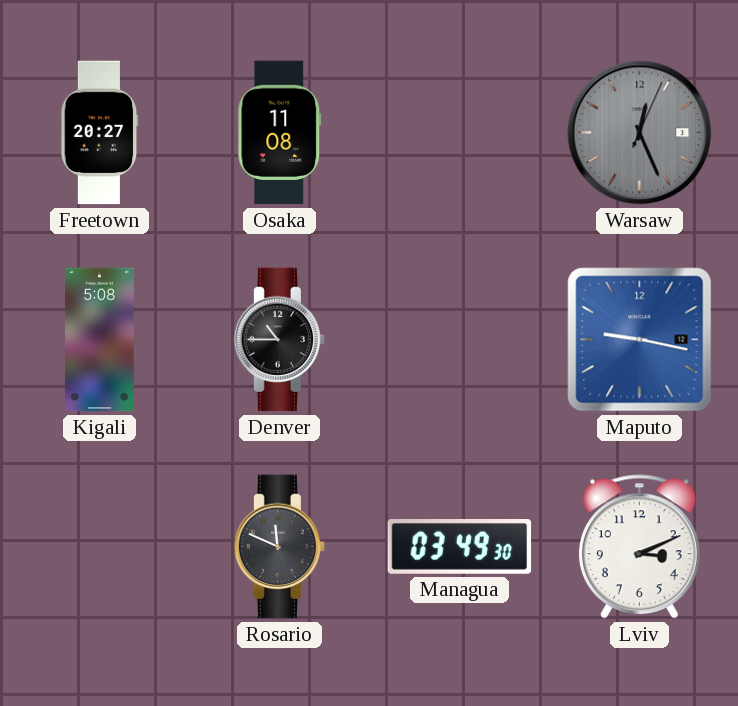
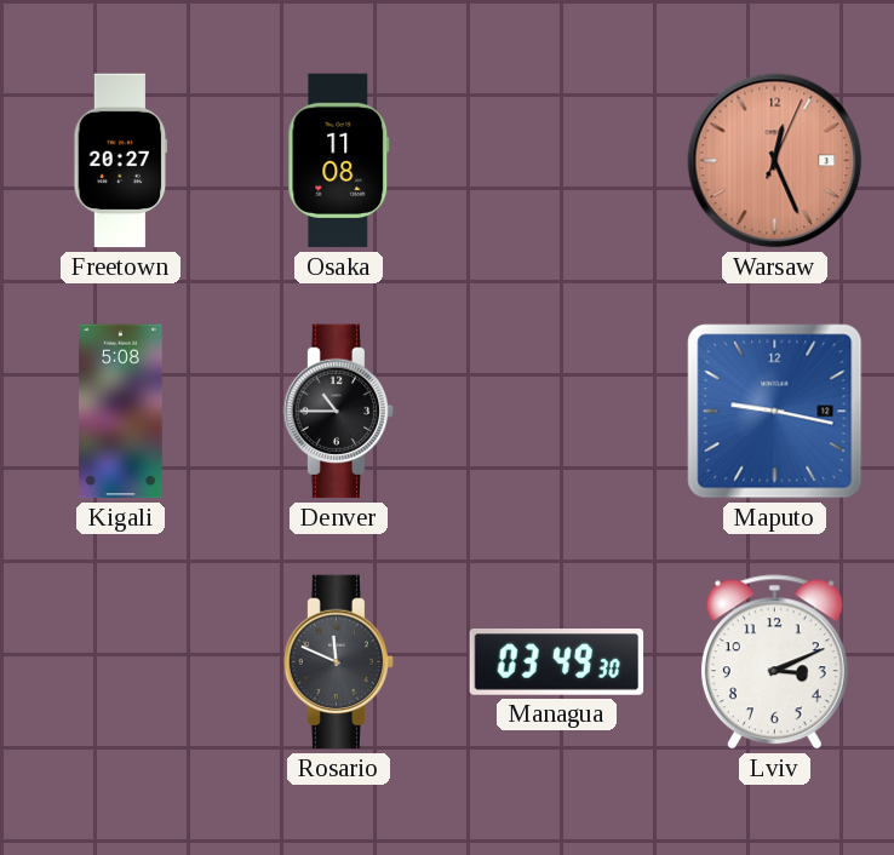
Warsaw dial: grey -> salmon
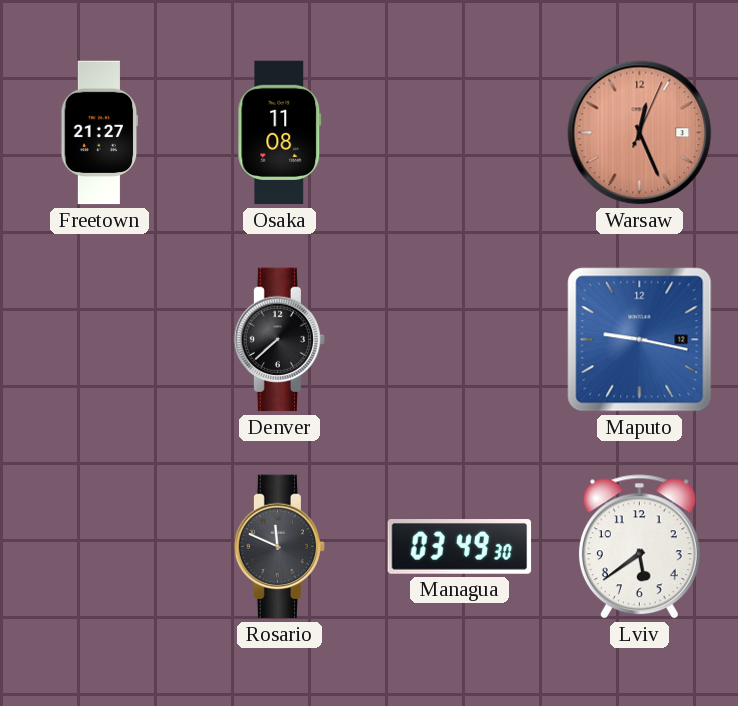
Freetown: 20:27 -> 21:27
Kigali: 5:08 -> none
Denver: 10:45 -> 7:38
Lviv: 3:11 -> 5:39
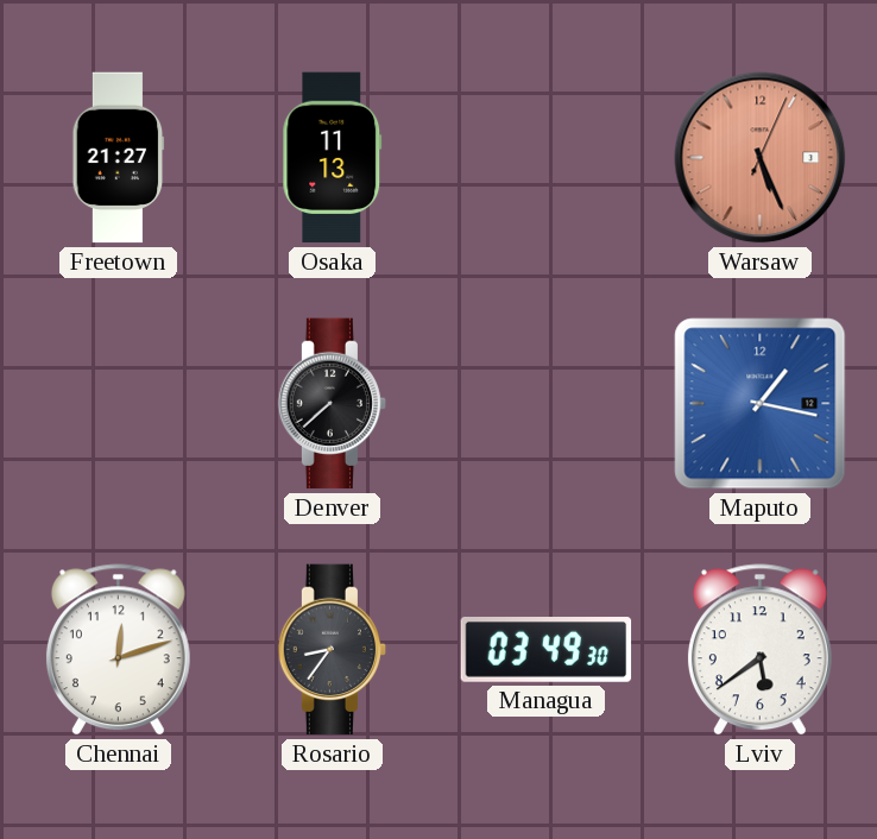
Osaka: 11:08 -> 11:13
Warsaw: 12:26 -> 5:26
Maputo: 9:17 -> 1:17
Chennai: none -> 12:12
Rosario: 11:49 -> 8:36
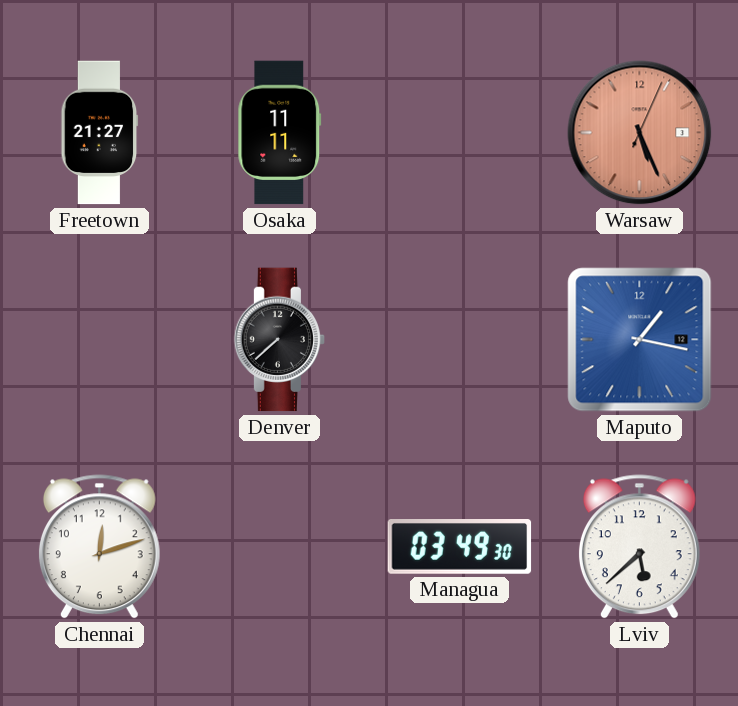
Osaka: 11:13 -> 11:11
Rosario: 8:36 -> none
Lviv: 5:39 -> 5:38
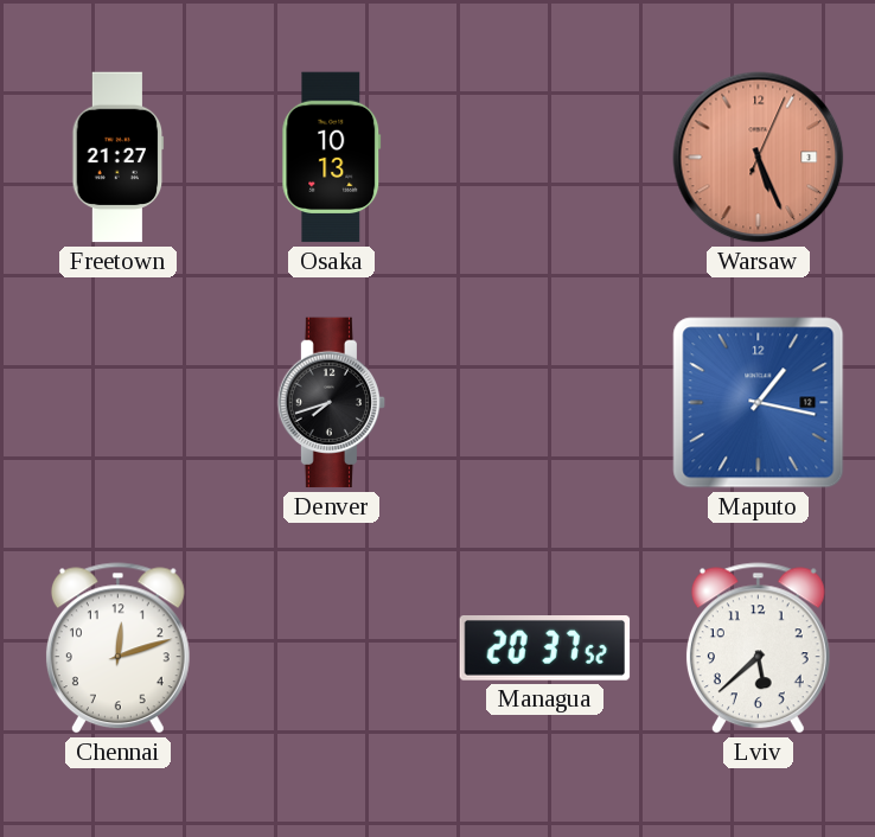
Osaka: 11:11 -> 10:13
Denver: 7:38 -> 7:42
Managua: 03:49 -> 20:37
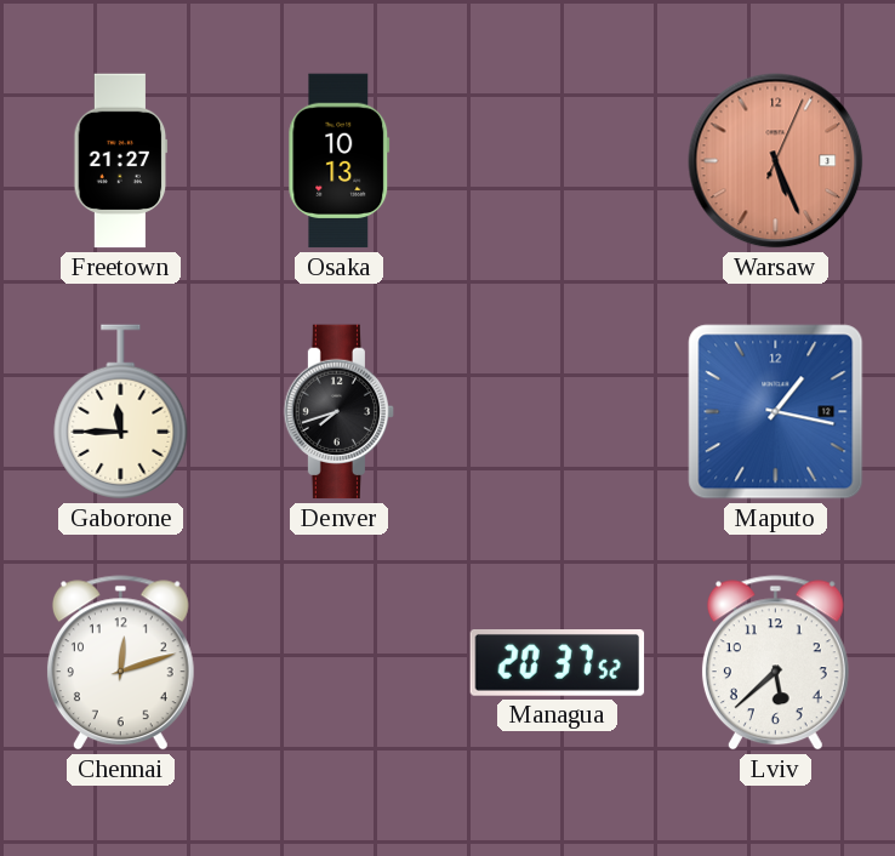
Gaborone: none -> 11:45
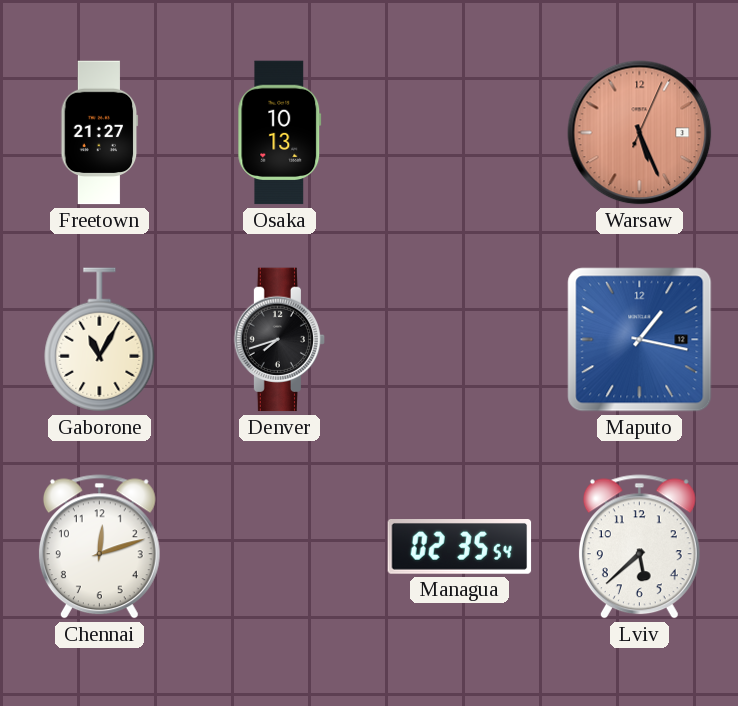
Gaborone: 11:45 -> 11:05
Managua: 20:37 -> 02:35
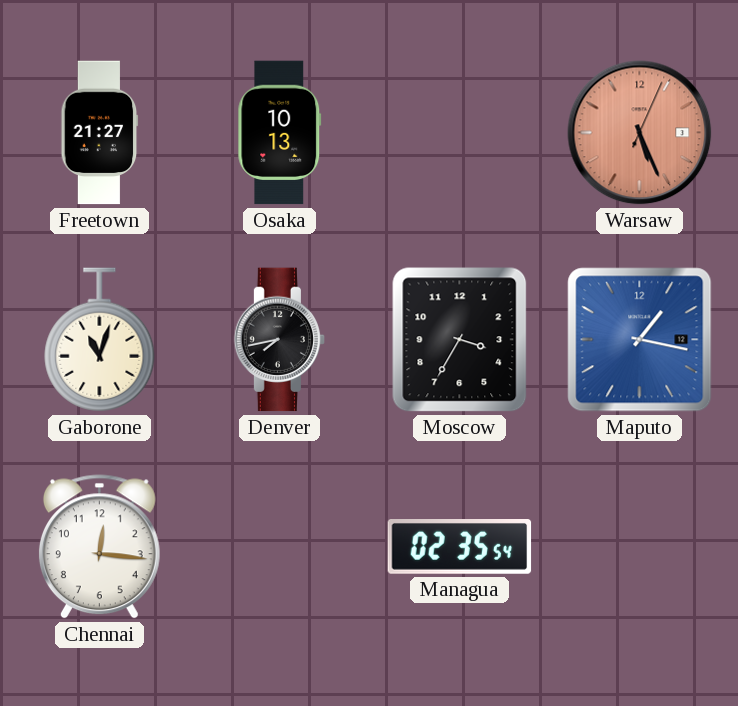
Gaborone: 11:05 -> 11:03
Denver: 7:42 -> 7:43
Moscow: none -> 3:35
Chennai: 12:12 -> 12:16
Lviv: 5:38 -> none
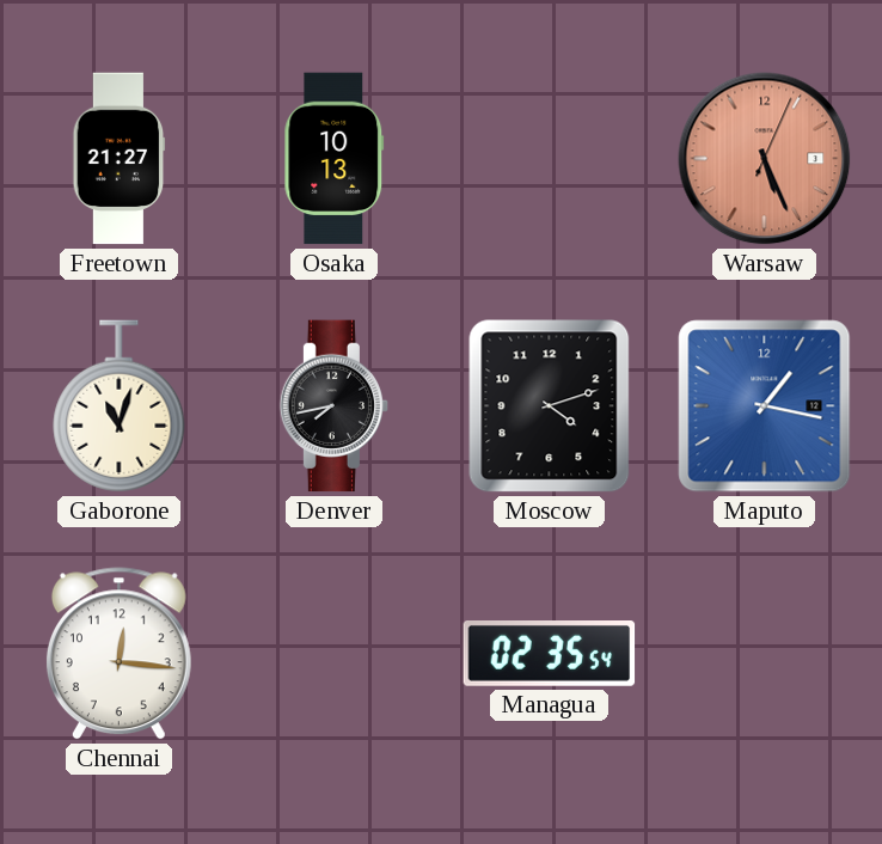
Moscow: 3:35 -> 4:12
